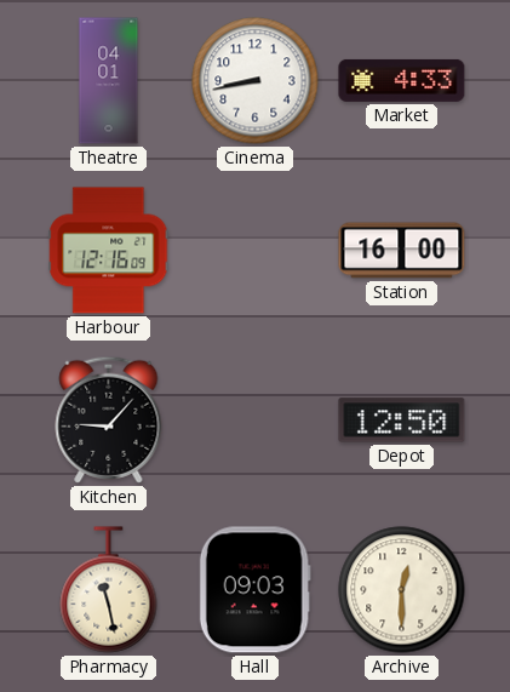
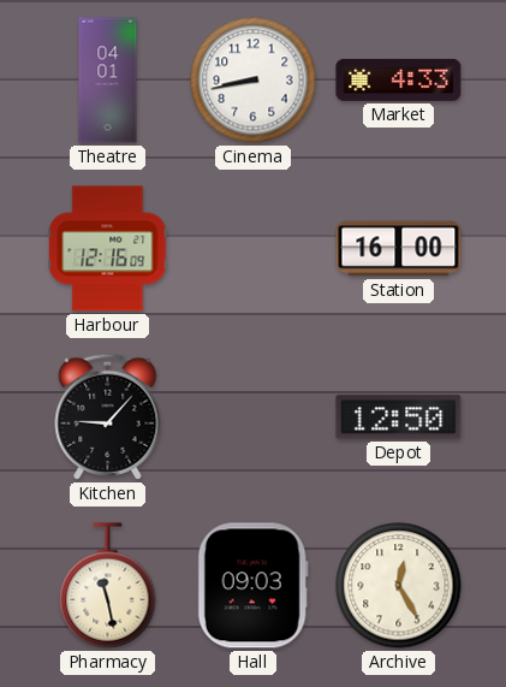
Archive: 12:30 -> 12:25
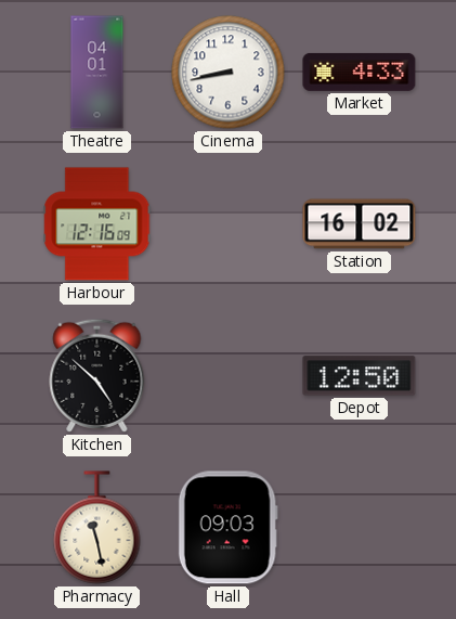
Station: 16:00 -> 16:02
Kitchen: 9:07 -> 4:52
Archive: 12:25 -> none
